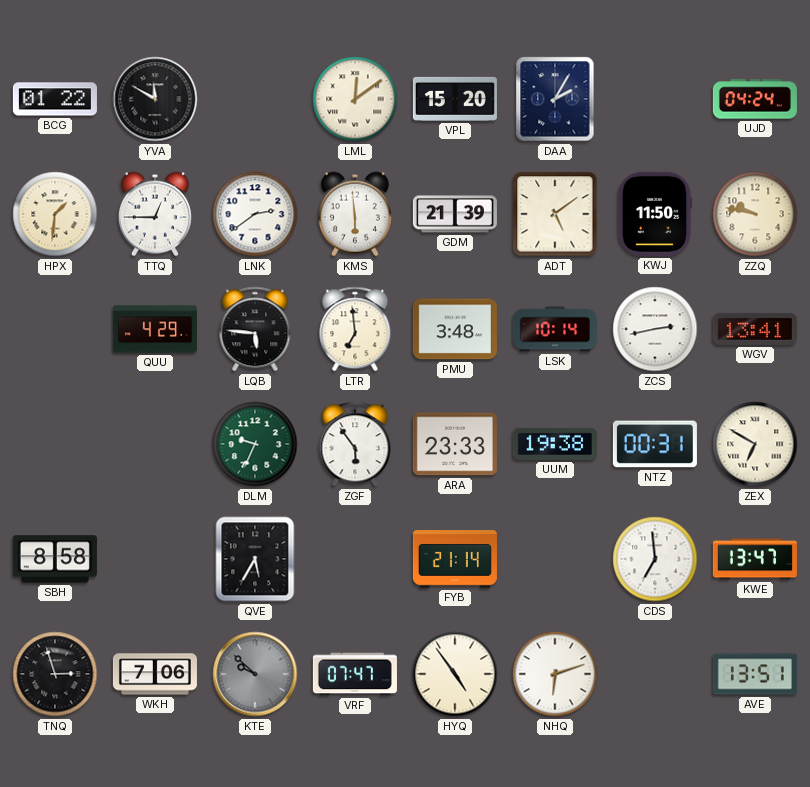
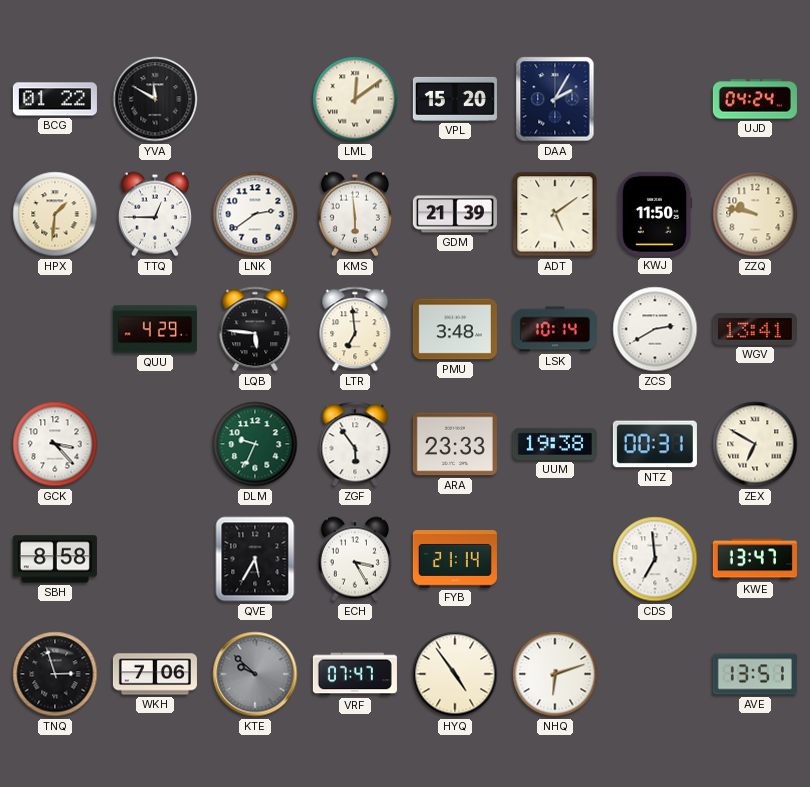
ZCS: 2:43 -> 2:40
GCK: none -> 3:23
ECH: none -> 3:25
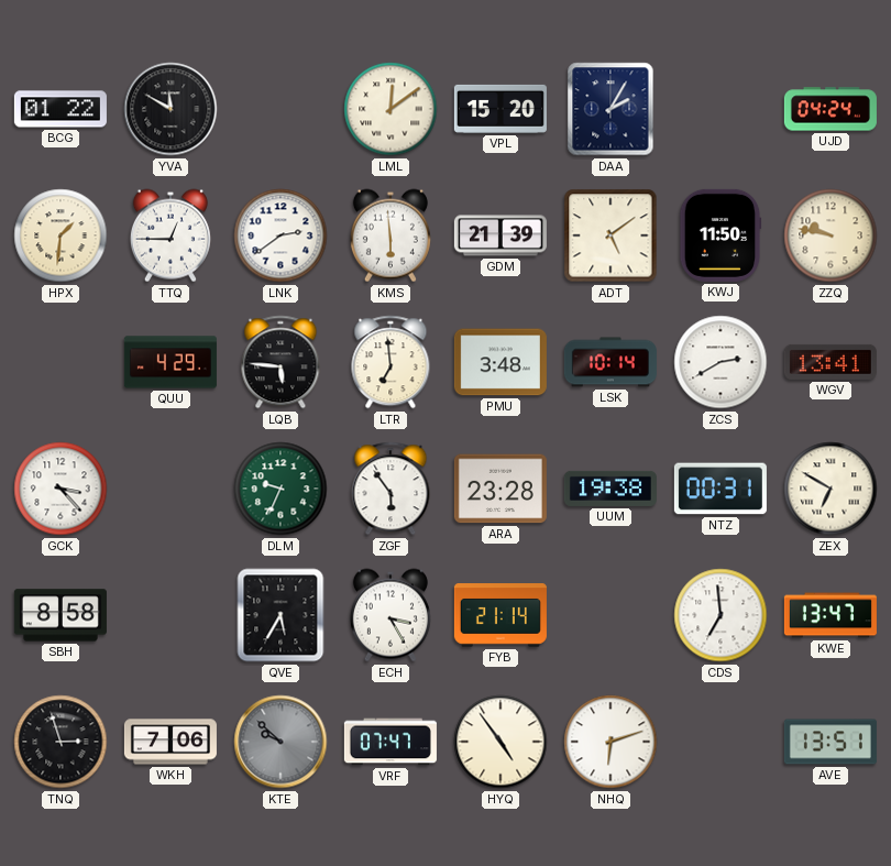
ARA: 23:33 -> 23:28
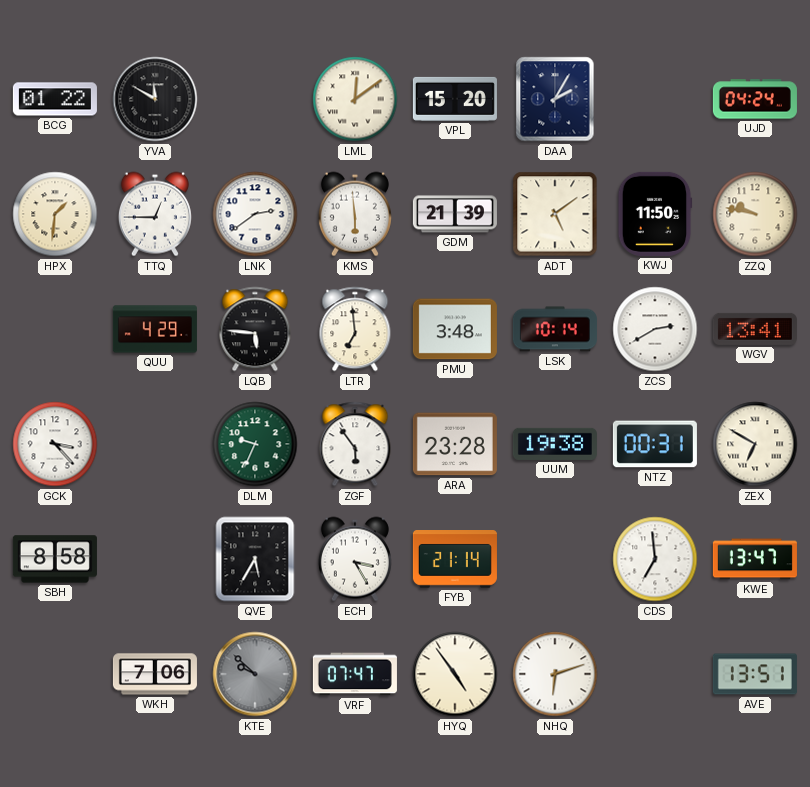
TNQ: 2:57 -> none
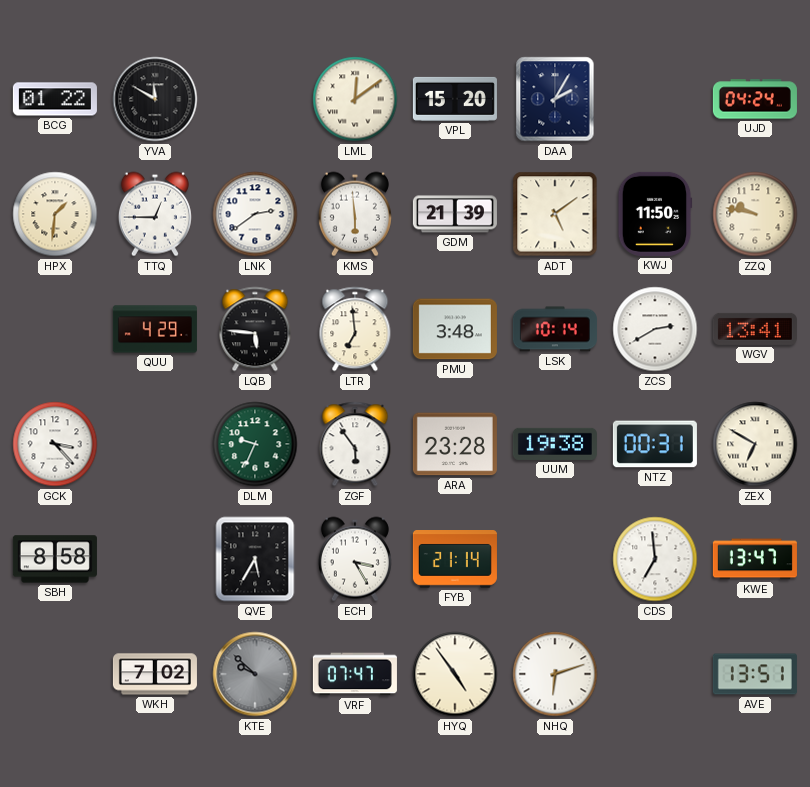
WKH: 7:06 -> 7:02
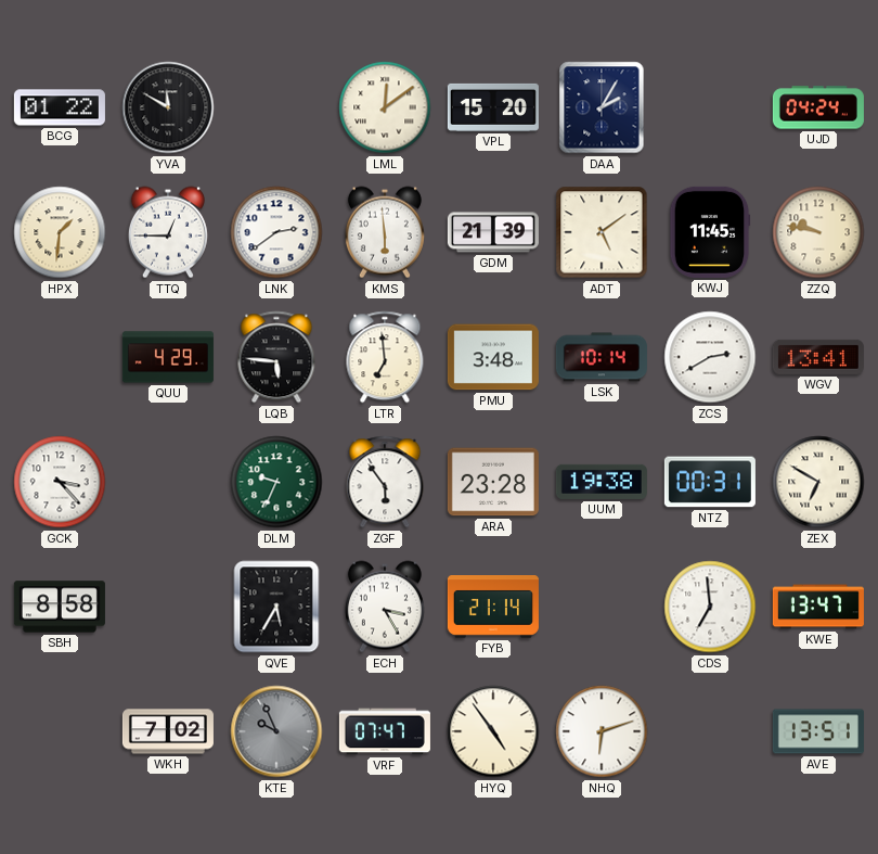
KWJ: 11:50 -> 11:45
KTE: 9:52 -> 9:56
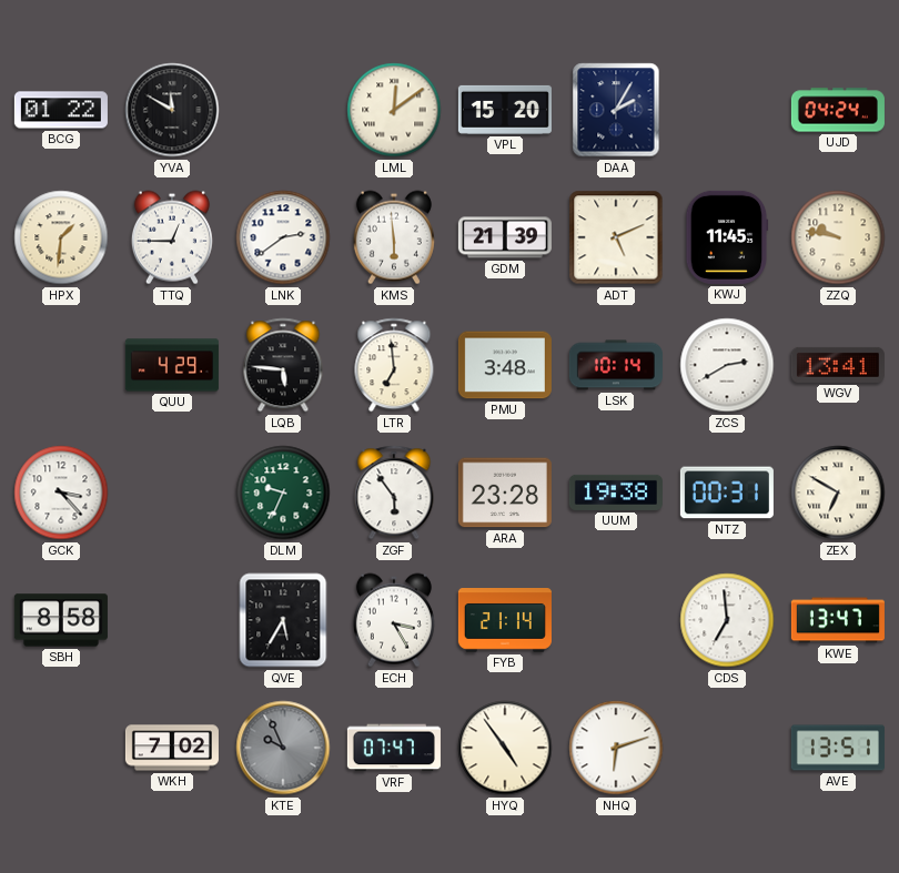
ADT: 5:09 -> 5:11
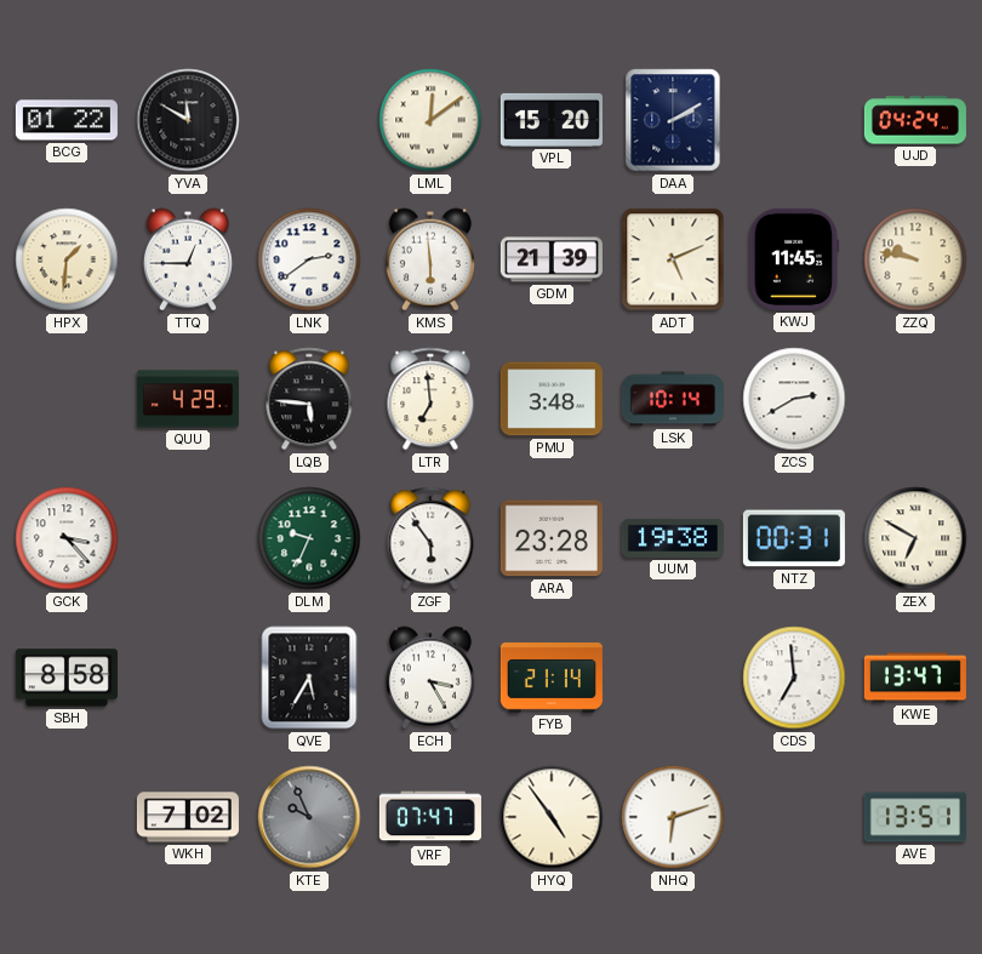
DAA: 2:05 -> 2:10
WGV: 13:41 -> none
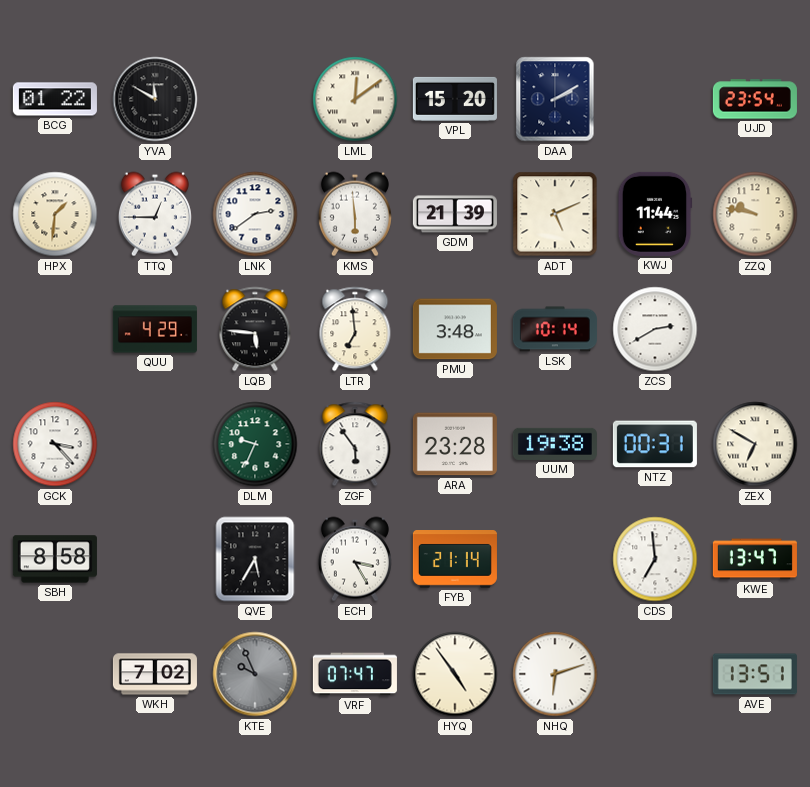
UJD: 04:24 -> 23:54
KWJ: 11:45 -> 11:44
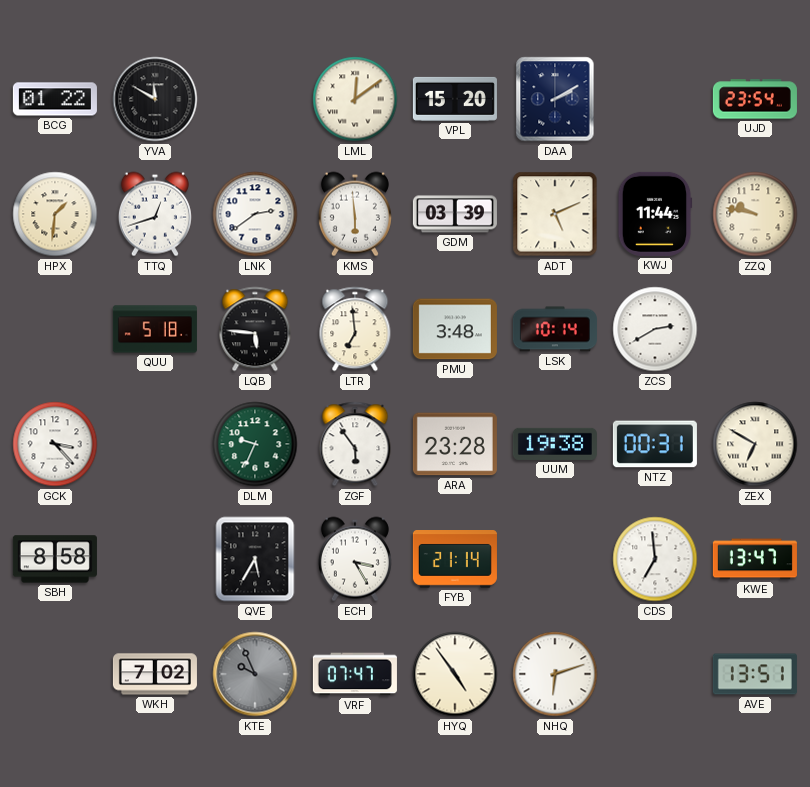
TTQ: 12:45 -> 12:42
GDM: 21:39 -> 03:39
QUU: 4:29 -> 5:18
